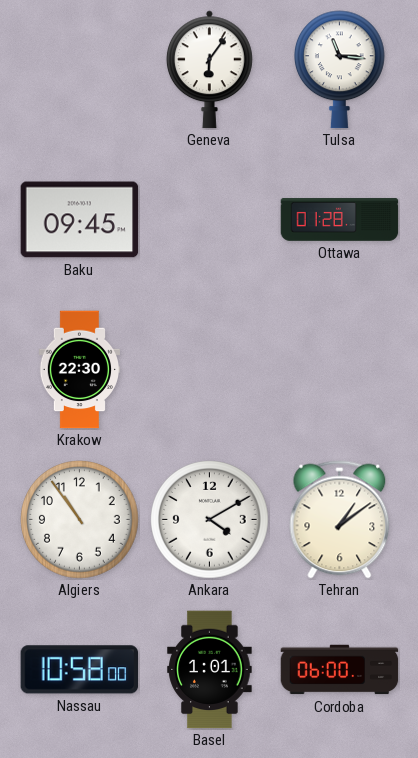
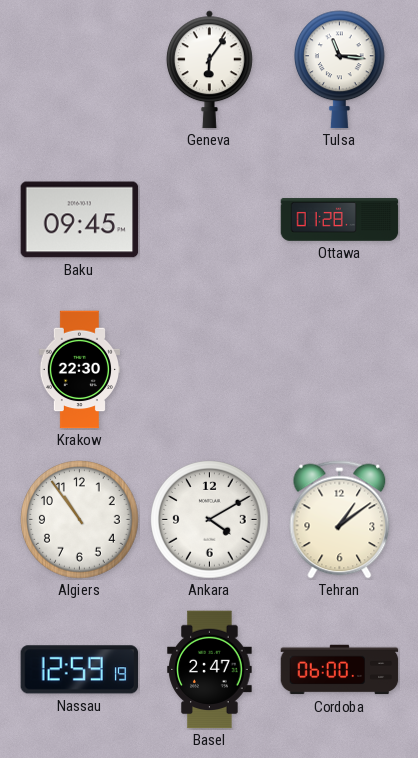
Nassau: 10:58 -> 12:59
Basel: 1:01 -> 2:47
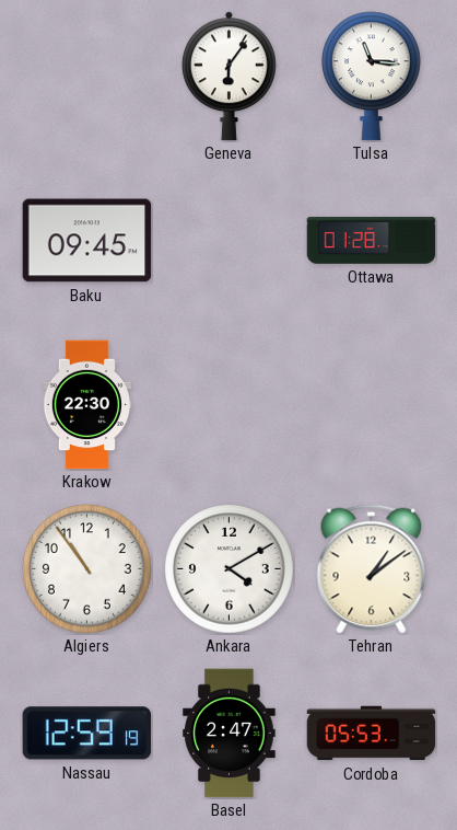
Cordoba: 06:00 -> 05:53
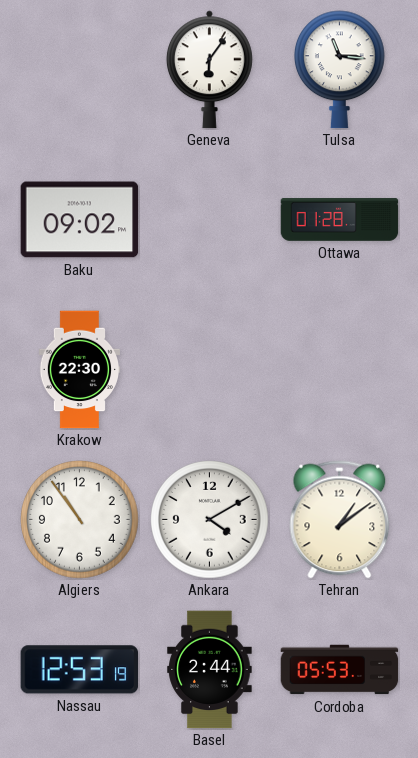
Baku: 09:45 -> 09:02
Nassau: 12:59 -> 12:53
Basel: 2:47 -> 2:44
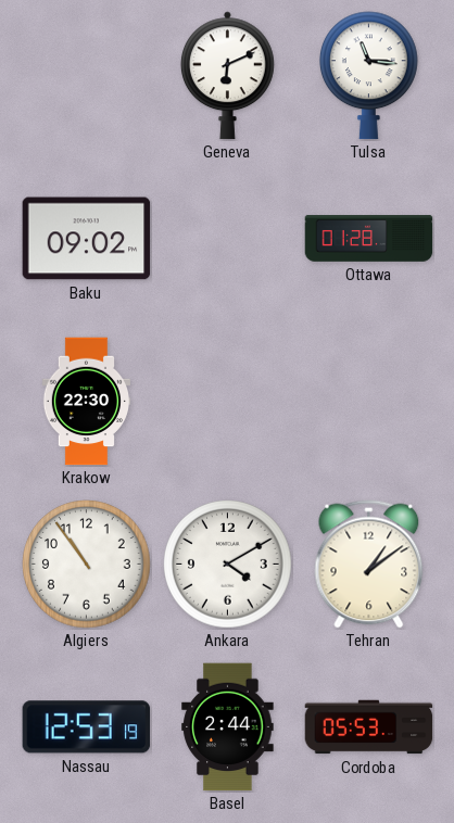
Geneva: 6:06 -> 6:11
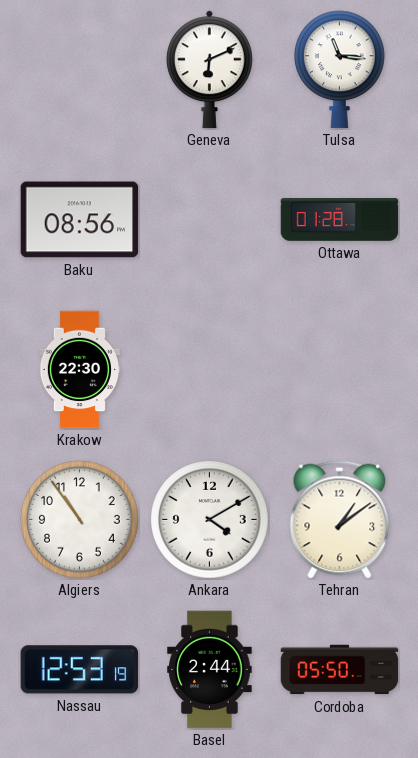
Baku: 09:02 -> 08:56
Cordoba: 05:53 -> 05:50
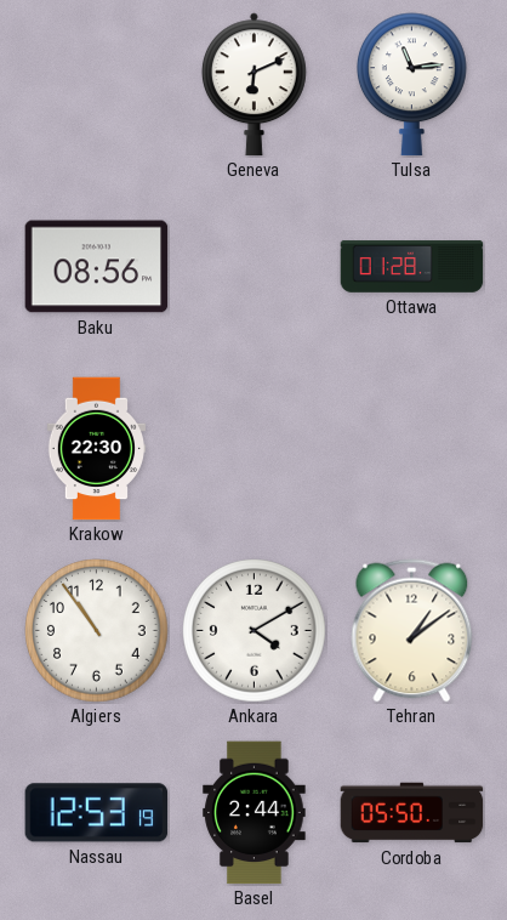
Tulsa: 11:16 -> 11:14
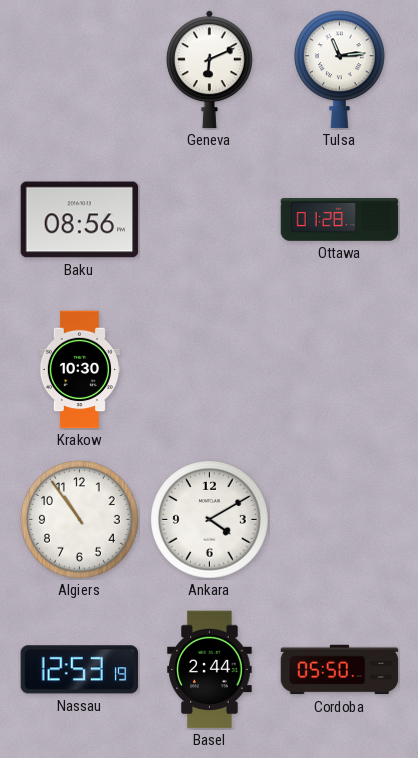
Krakow: 22:30 -> 10:30
Tehran: 1:09 -> none
